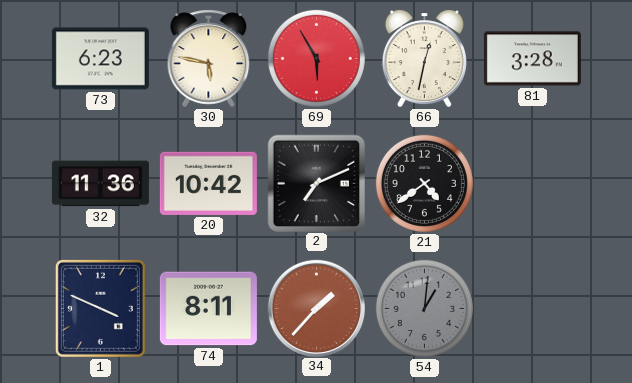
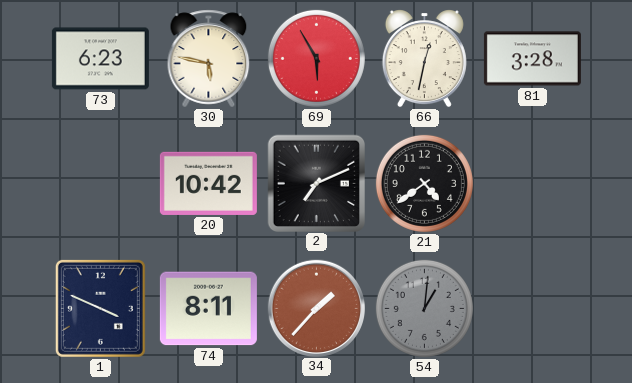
32: 11:36 -> none
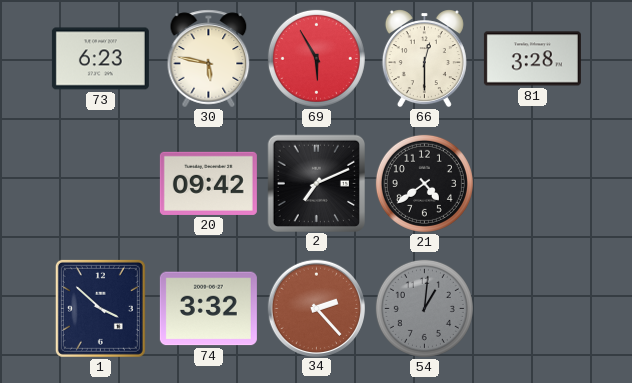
66: 12:32 -> 12:30
20: 10:42 -> 09:42
1: 3:49 -> 3:52
74: 8:11 -> 3:32
34: 1:37 -> 2:23
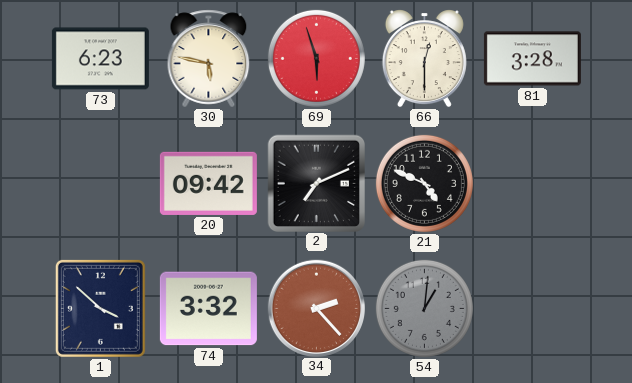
69: 5:55 -> 5:57
21: 4:39 -> 4:49
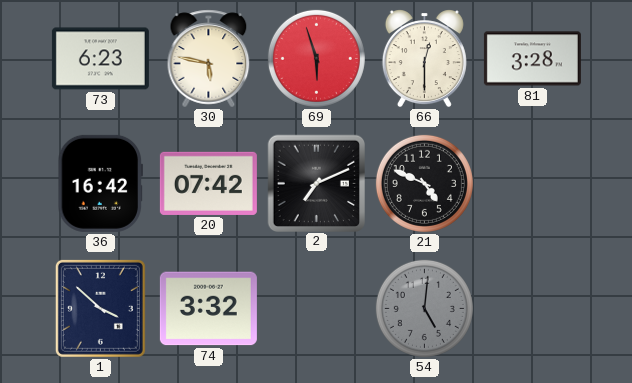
36: none -> 16:42
20: 09:42 -> 07:42
34: 2:23 -> none
54: 1:01 -> 5:01
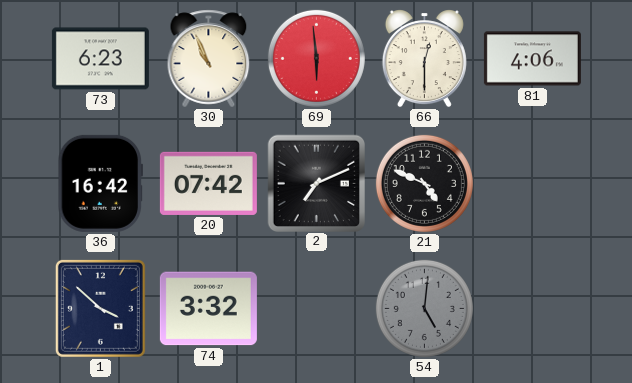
30: 5:47 -> 10:56
69: 5:57 -> 5:59
81: 3:28 -> 4:06
